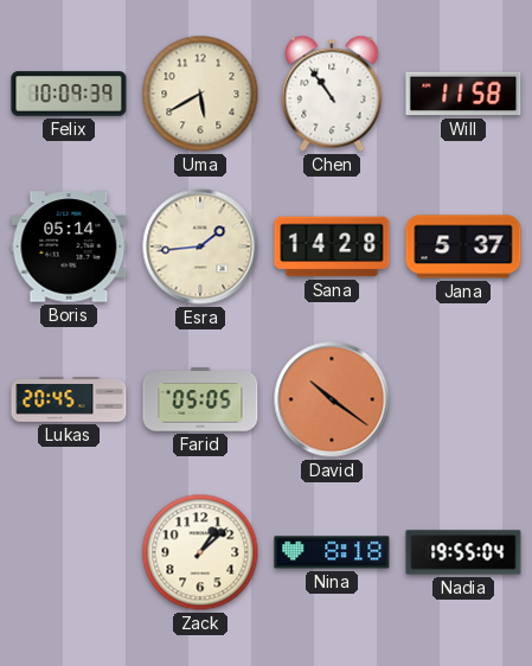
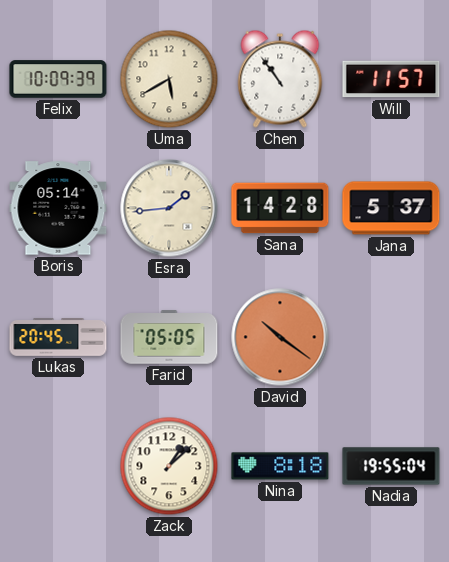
Will: 11:58 -> 11:57
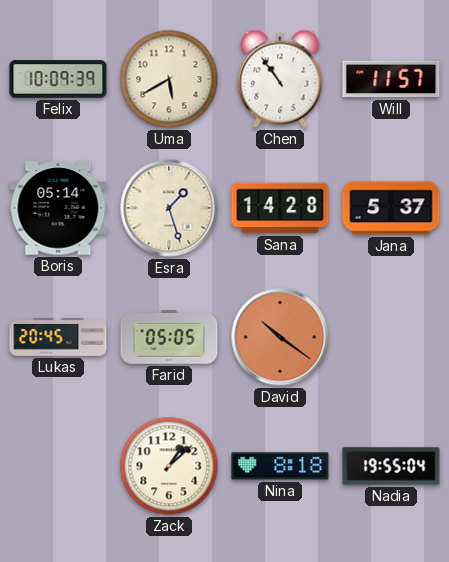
Esra: 1:44 -> 1:27
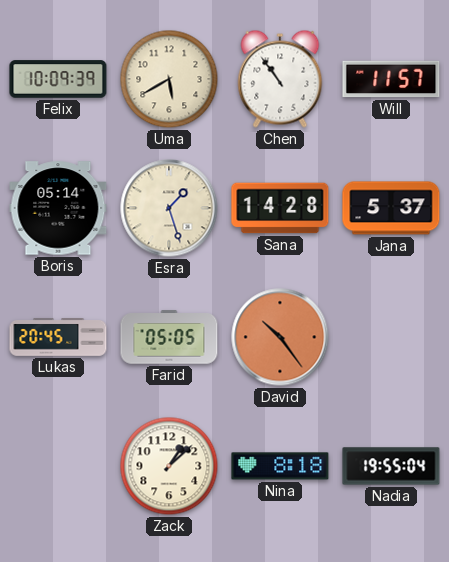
David: 10:21 -> 10:24
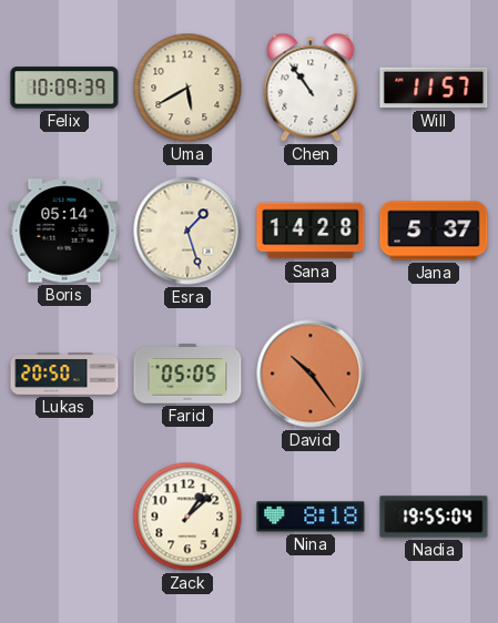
Lukas: 20:45 -> 20:50
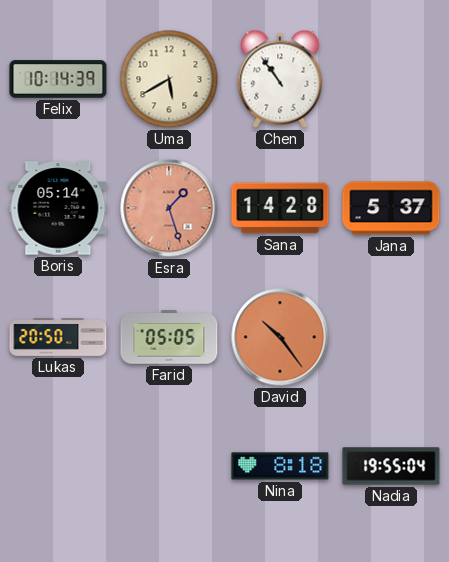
Felix: 10:09 -> 10:14
Will: 11:57 -> none
Esra dial: cream -> salmon
Zack: 1:08 -> none
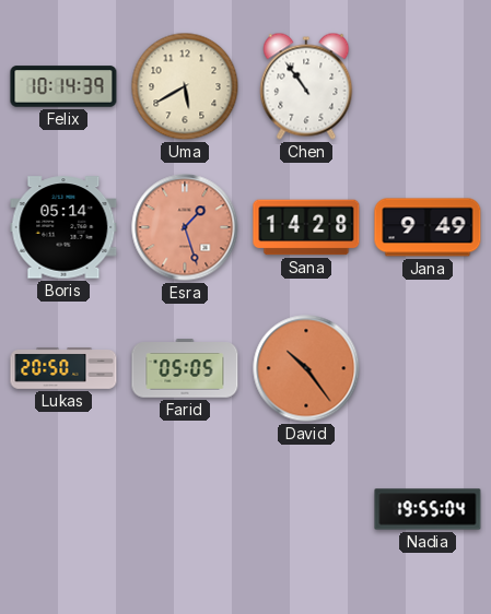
Jana: 5:37 -> 9:49
Nina: 8:18 -> none
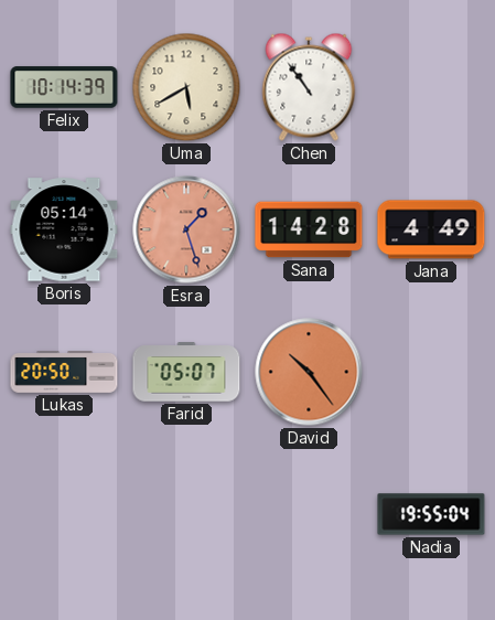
Jana: 9:49 -> 4:49
Farid: 05:05 -> 05:07
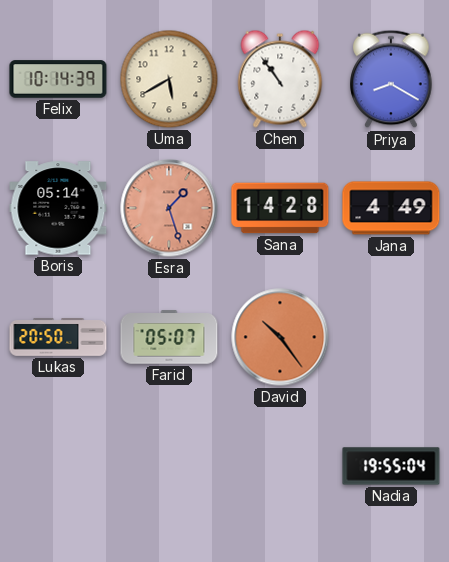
Priya: none -> 8:20
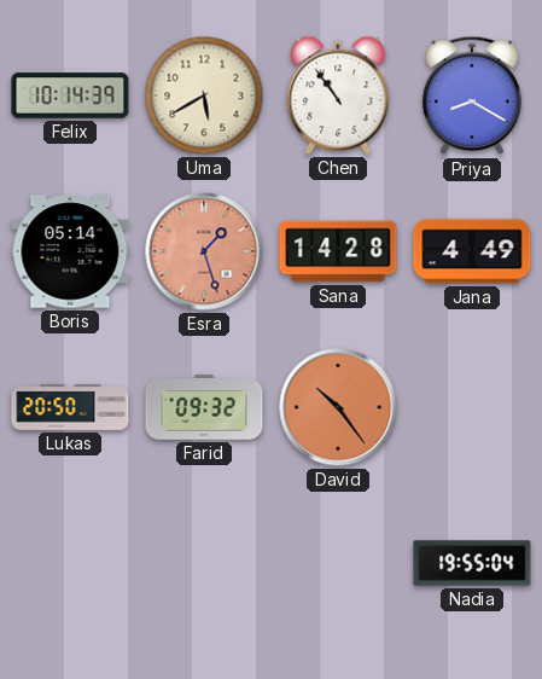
Farid: 05:07 -> 09:32
